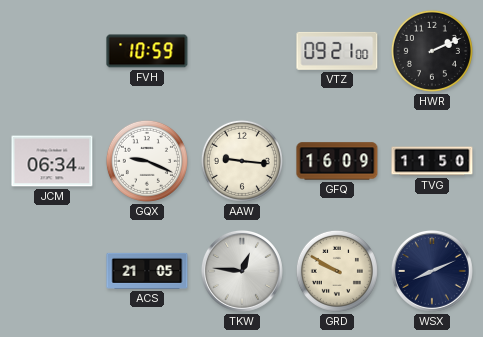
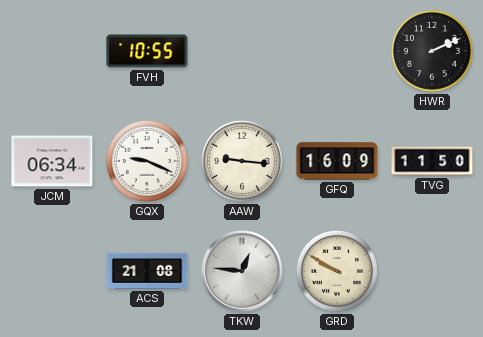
FVH: 10:59 -> 10:55
VTZ: 09:21 -> none
ACS: 21:05 -> 21:08
WSX: 8:11 -> none
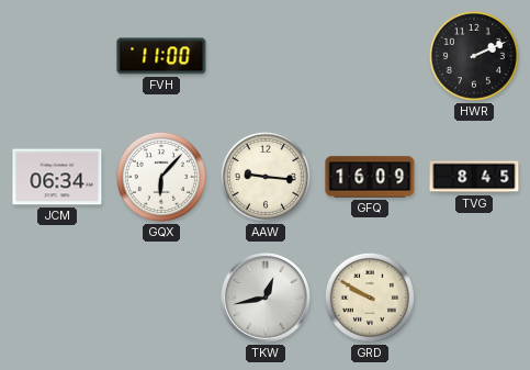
FVH: 10:55 -> 11:00
GQX: 9:19 -> 6:07
TVG: 11:50 -> 8:45
ACS: 21:08 -> none
TKW: 12:46 -> 12:43
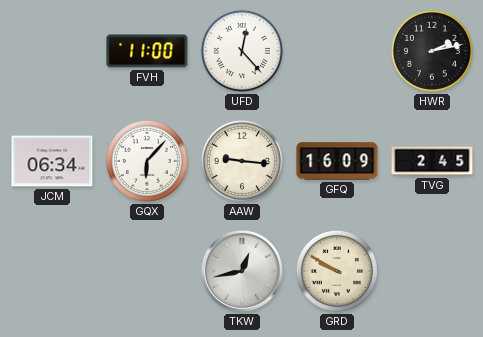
UFD: none -> 12:23
HWR: 2:11 -> 2:13
TVG: 8:45 -> 2:45
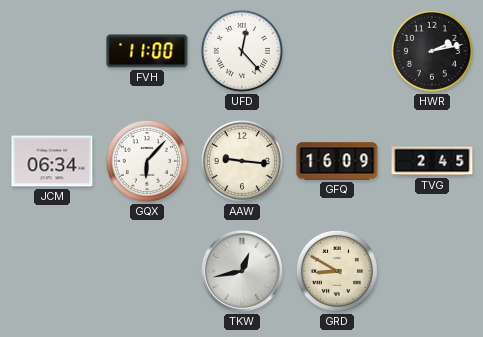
GRD: 9:50 -> 8:50
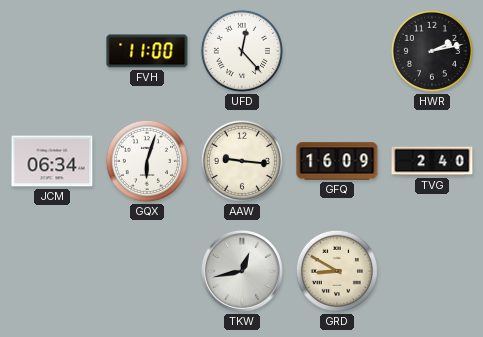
GQX: 6:07 -> 6:03
TVG: 2:45 -> 2:40
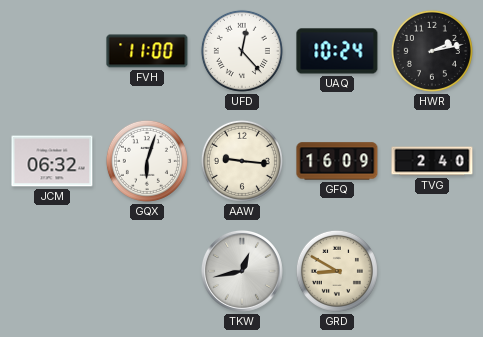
UAQ: none -> 10:24
JCM: 06:34 -> 06:32
